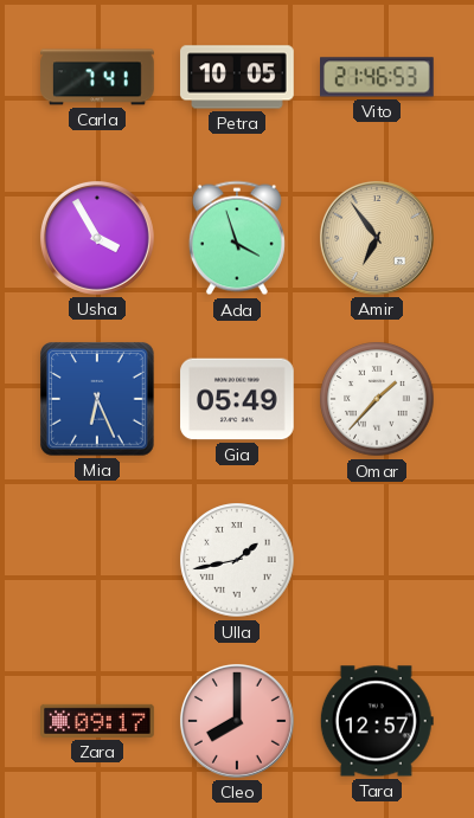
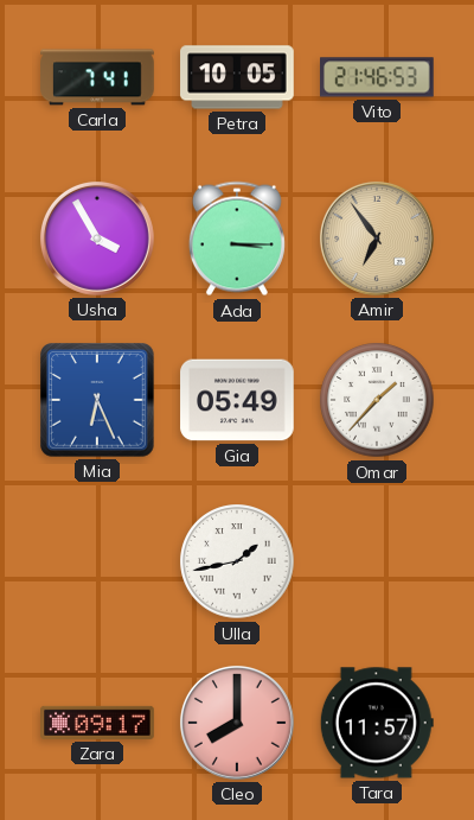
Ada: 3:57 -> 3:15
Tara: 12:57 -> 11:57
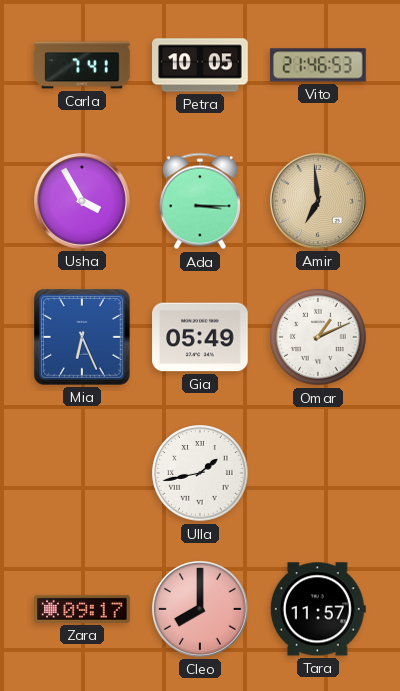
Amir: 6:54 -> 6:59
Omar: 1:37 -> 1:11
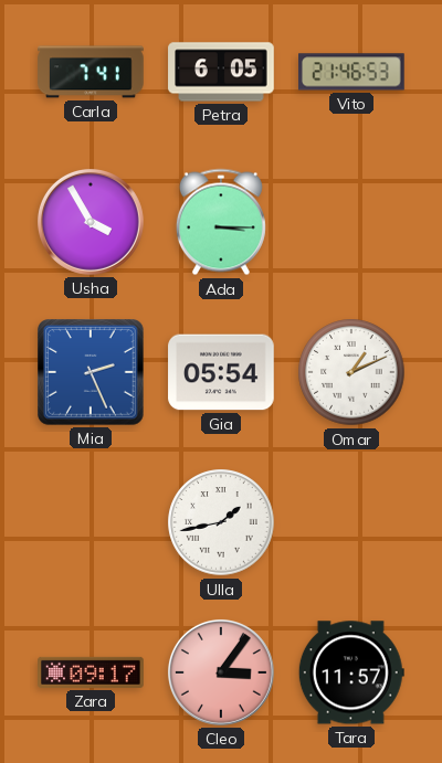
Petra: 10:05 -> 6:05
Amir: 6:59 -> none
Mia: 6:26 -> 2:26
Gia: 05:49 -> 05:54
Cleo: 8:00 -> 3:06
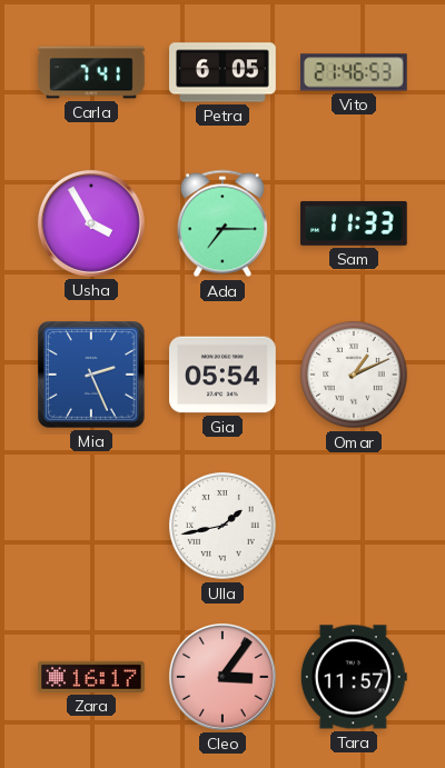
Ada: 3:15 -> 7:15
Sam: none -> 11:33
Zara: 09:17 -> 16:17
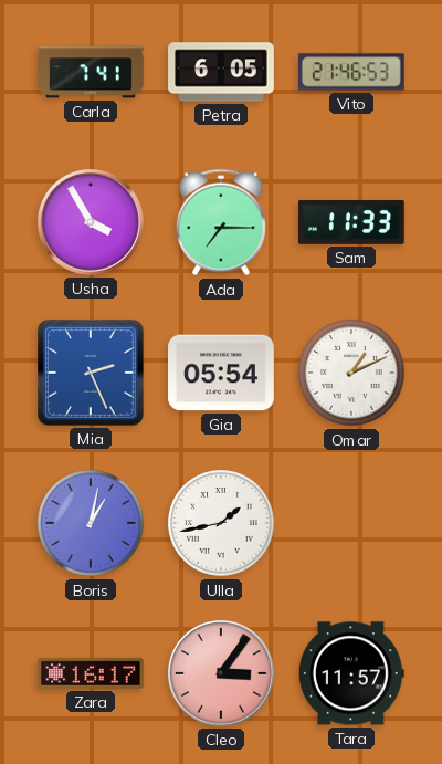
Boris: none -> 1:02
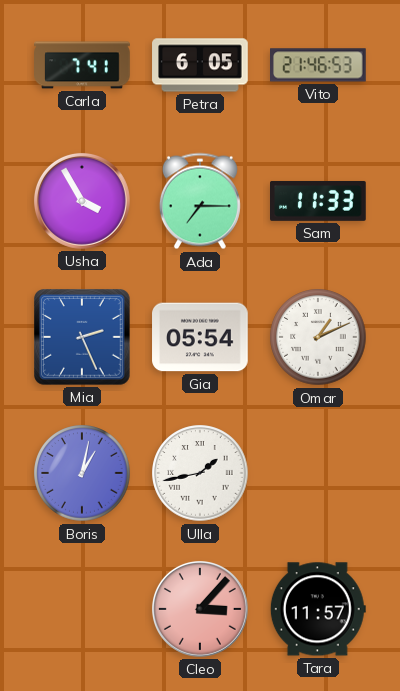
Zara: 16:17 -> none
Cleo: 3:06 -> 3:07
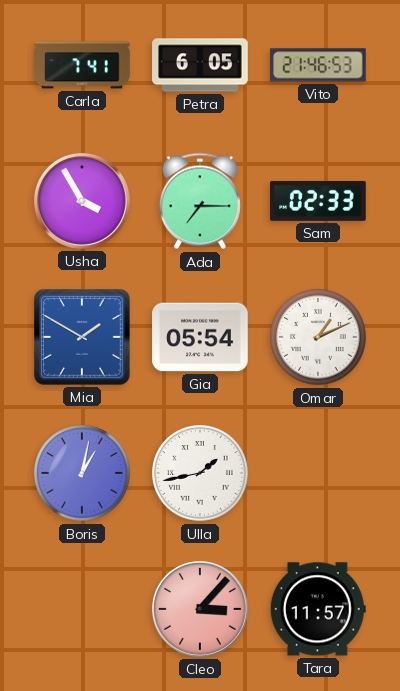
Sam: 11:33 -> 02:33
Mia: 2:26 -> 1:50
